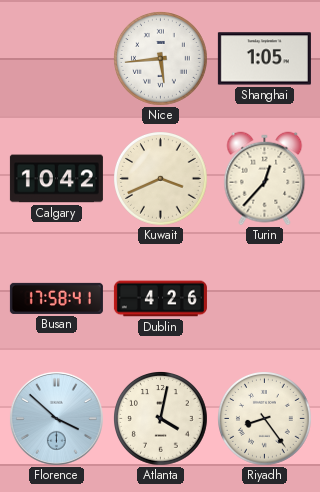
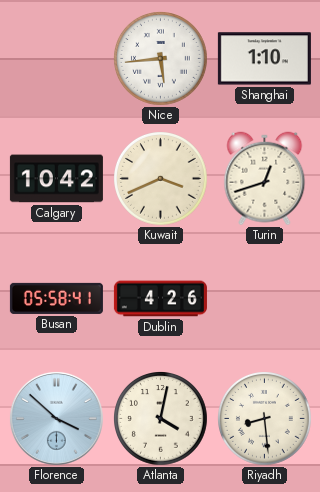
Shanghai: 1:05 -> 1:10
Turin: 12:37 -> 12:42
Busan: 17:58 -> 05:58
Riyadh: 8:24 -> 8:29
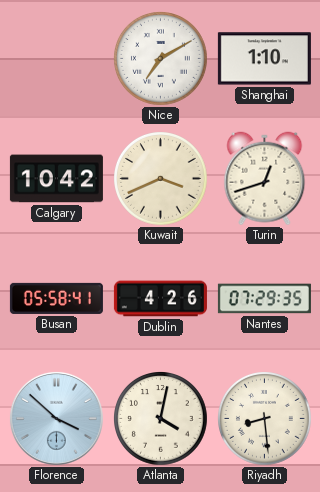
Nice: 5:44 -> 7:10
Nantes: none -> 07:29
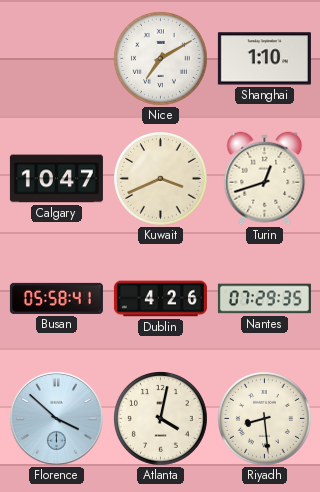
Calgary: 10:42 -> 10:47
